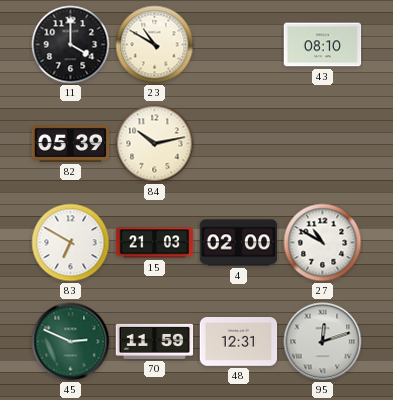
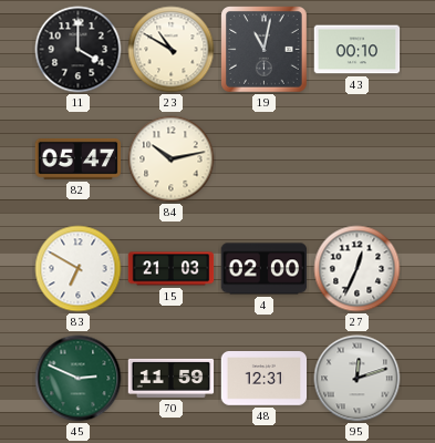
19: none -> 11:02
43: 08:10 -> 00:10
82: 05:39 -> 05:47
27: 10:50 -> 12:34
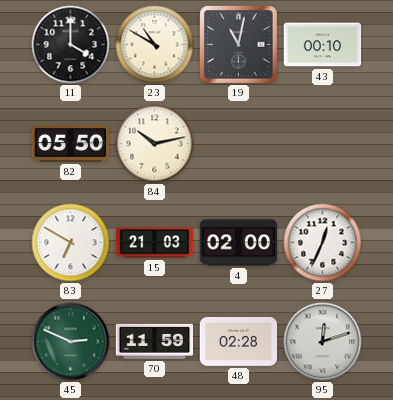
82: 05:47 -> 05:50
48: 12:31 -> 02:28
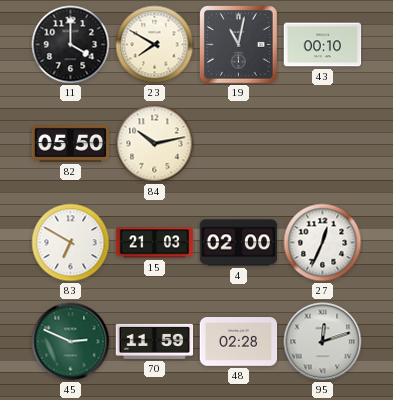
23: 10:50 -> 7:50
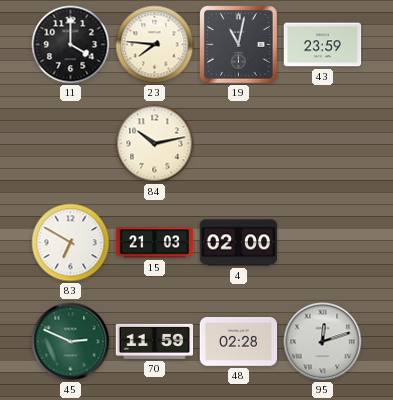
23: 7:50 -> 7:46
43: 00:10 -> 23:59
82: 05:50 -> none
27: 12:34 -> none
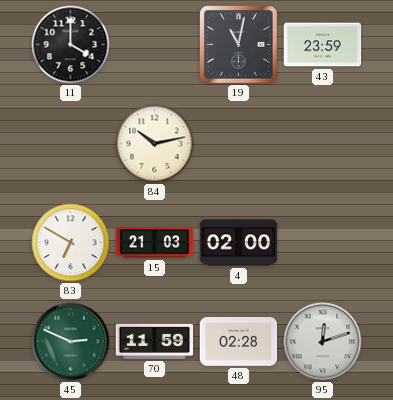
23: 7:46 -> none
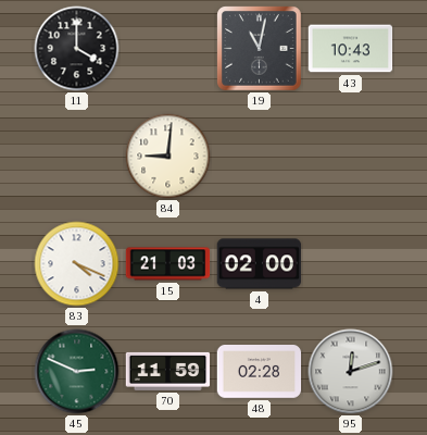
43: 23:59 -> 10:43
84: 10:13 -> 9:01
83: 6:50 -> 4:19
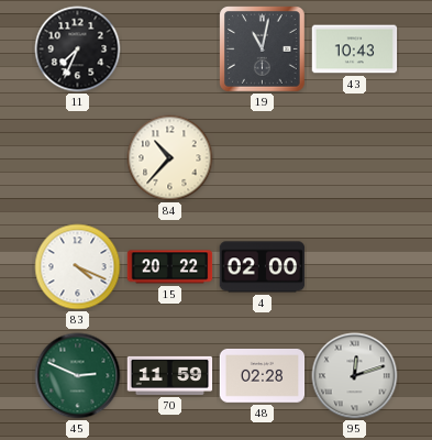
11: 4:00 -> 7:34
84: 9:01 -> 10:37
15: 21:03 -> 20:22
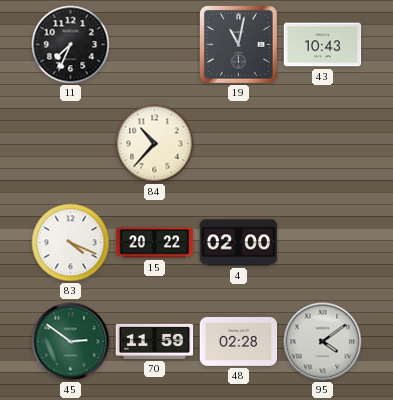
45: 2:49 -> 2:51
95: 12:12 -> 4:09
